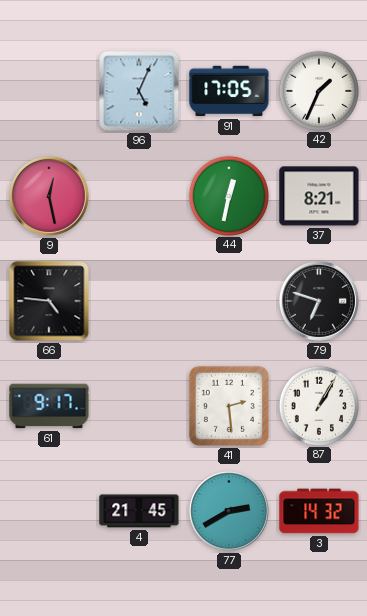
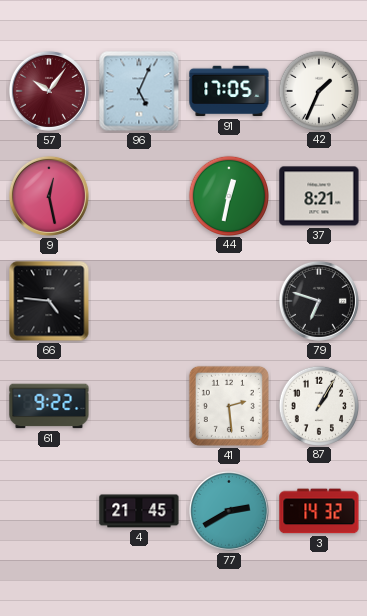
57: none -> 10:06
61: 9:17 -> 9:22
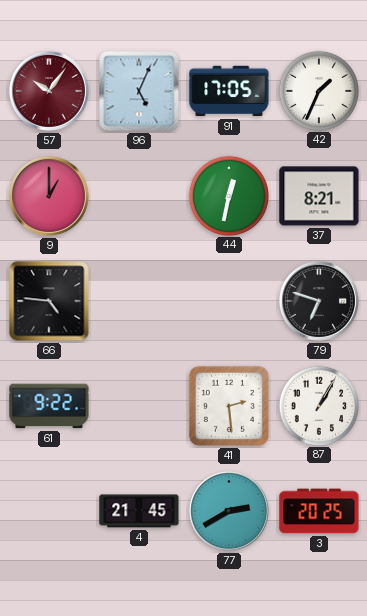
9: 12:28 -> 1:00
3: 14:32 -> 20:25
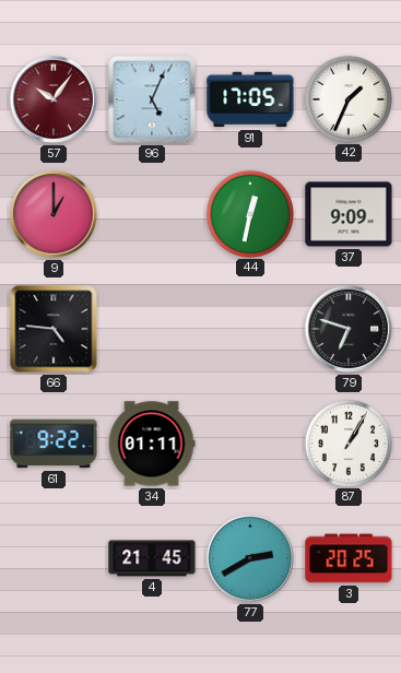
37: 8:21 -> 9:09
34: none -> 01:11
41: 2:29 -> none
